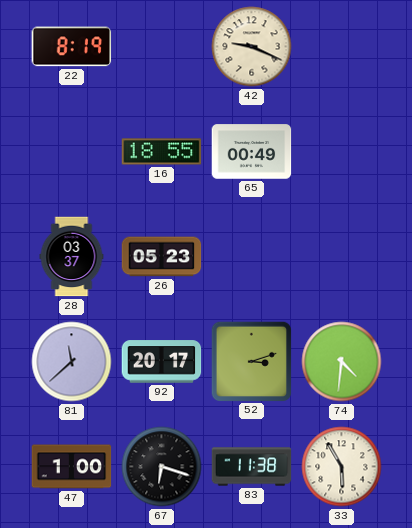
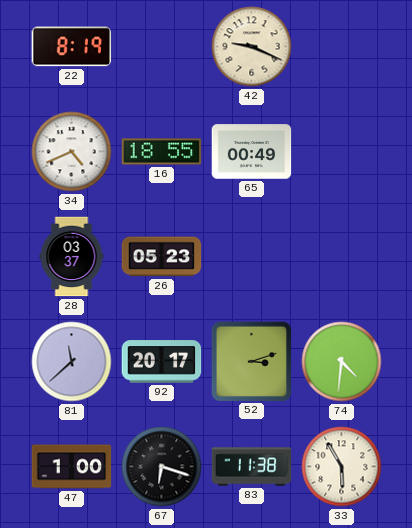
34: none -> 4:41
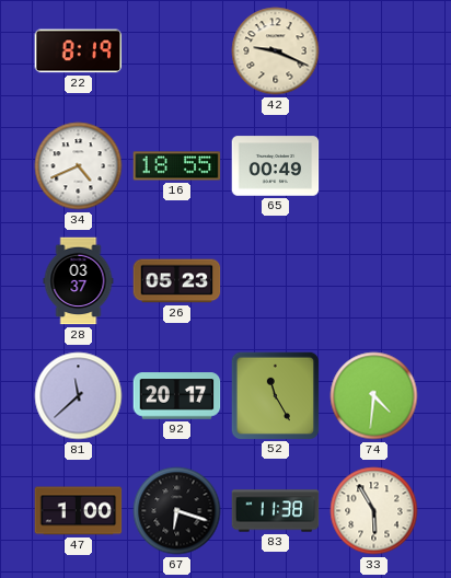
52: 3:12 -> 11:25
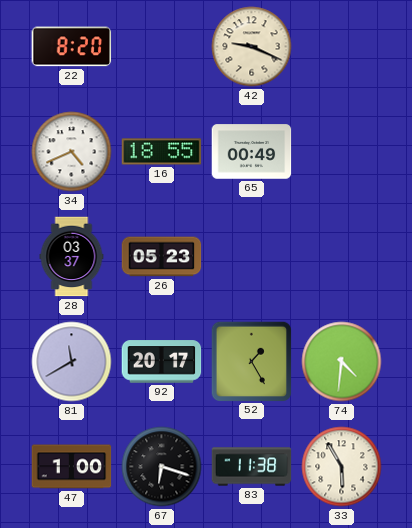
22: 8:19 -> 8:20
81: 11:38 -> 11:40
52: 11:25 -> 1:25
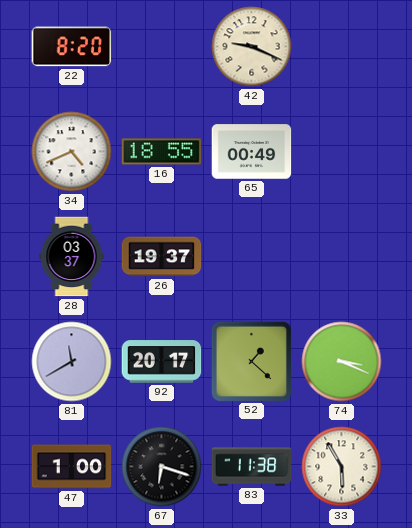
26: 05:23 -> 19:37
52: 1:25 -> 1:22
74: 4:31 -> 3:19
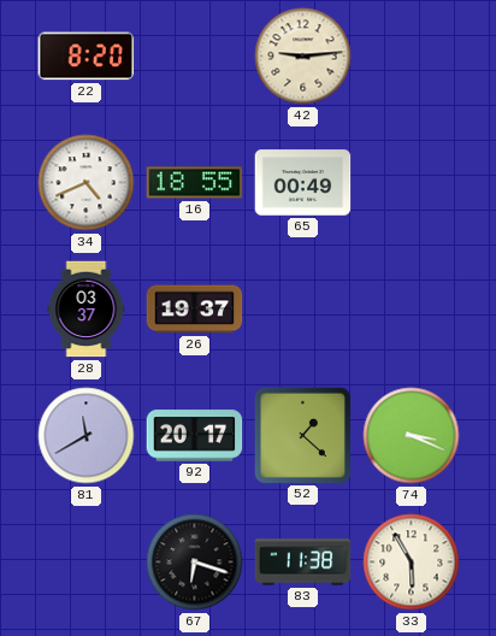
42: 9:19 -> 9:14
47: 1:00 -> none
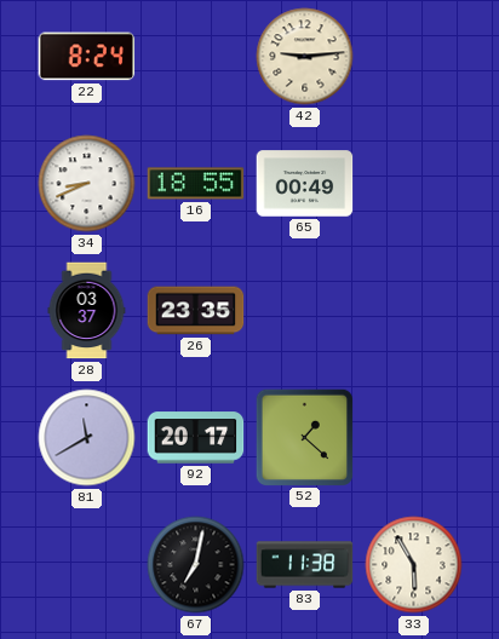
22: 8:20 -> 8:24
34: 4:41 -> 8:41
26: 19:37 -> 23:35
74: 3:19 -> none
67: 6:18 -> 7:02
